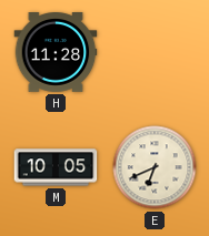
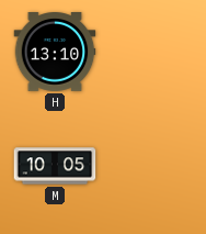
H: 11:28 -> 13:10
E: 6:41 -> none
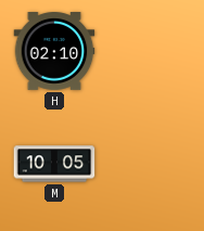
H: 13:10 -> 02:10
